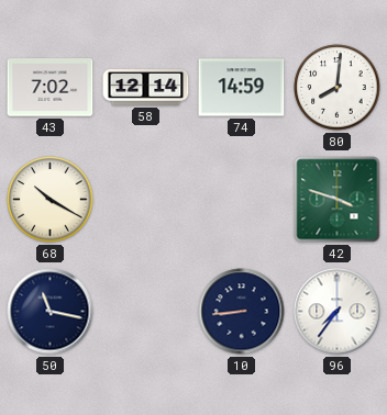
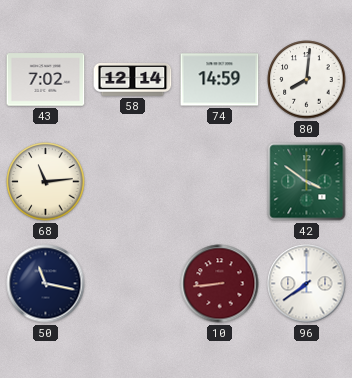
68: 10:20 -> 11:14
42: 3:48 -> 3:51
10 dial: navy -> burgundy
96: 7:36 -> 7:39
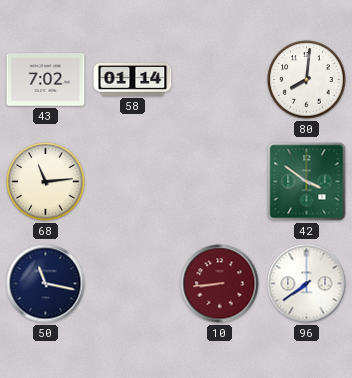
58: 12:14 -> 01:14
74: 14:59 -> none
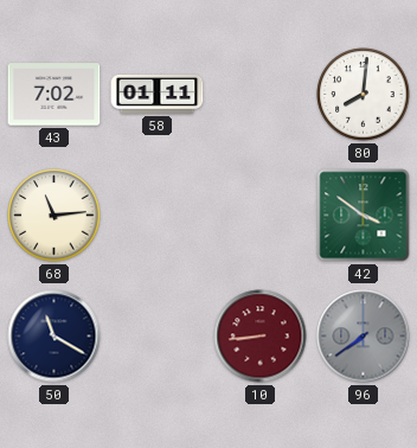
58: 01:14 -> 01:11
50: 11:17 -> 11:20
96 dial: white -> grey
